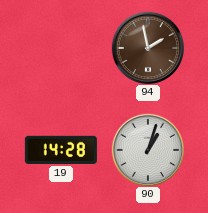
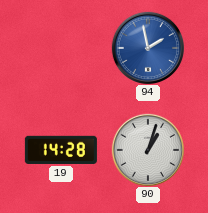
94 dial: brown -> blue
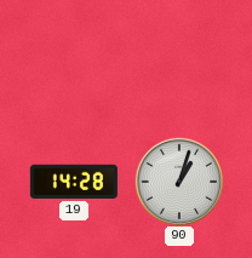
94: 1:58 -> none
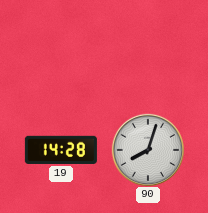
90: 1:03 -> 8:03
